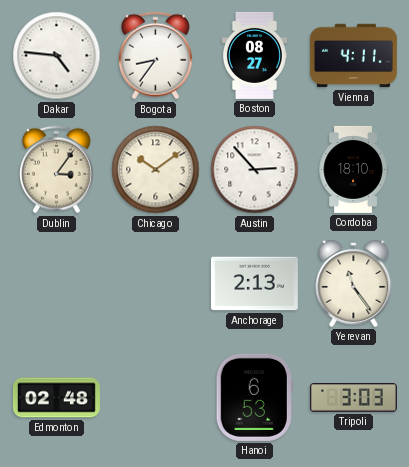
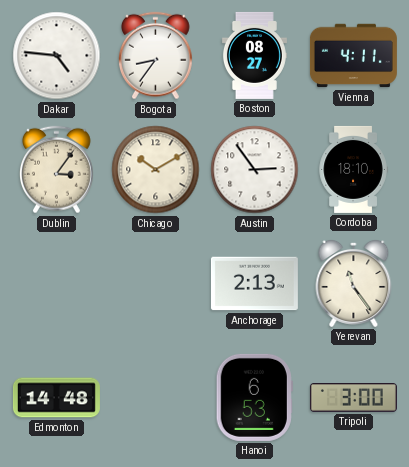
Chicago: 10:09 -> 10:10
Austin: 2:53 -> 2:54
Edmonton: 02:48 -> 14:48
Tripoli: 3:03 -> 3:00
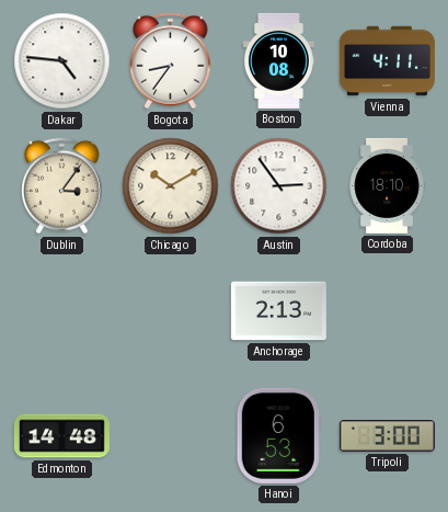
Boston: 08:27 -> 10:08
Yerevan: 11:24 -> none
